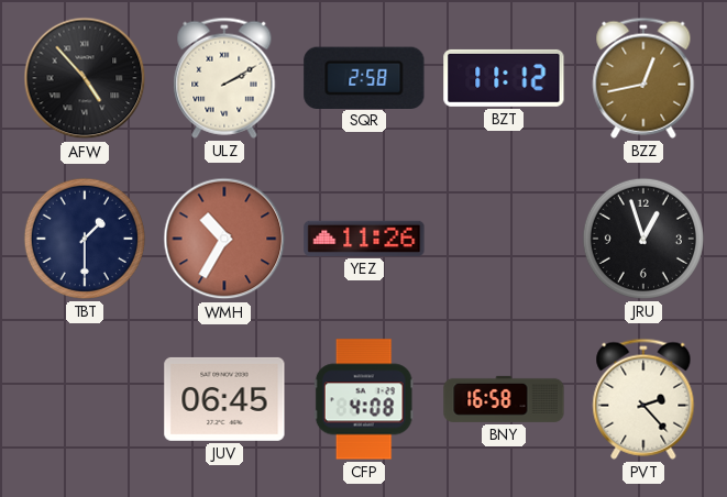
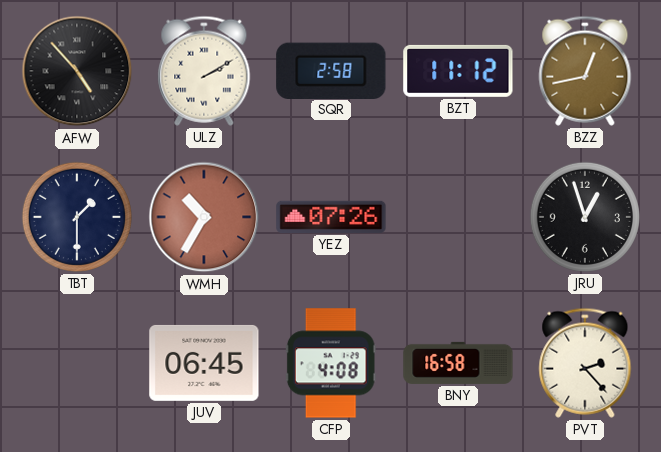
YEZ: 11:26 -> 07:26
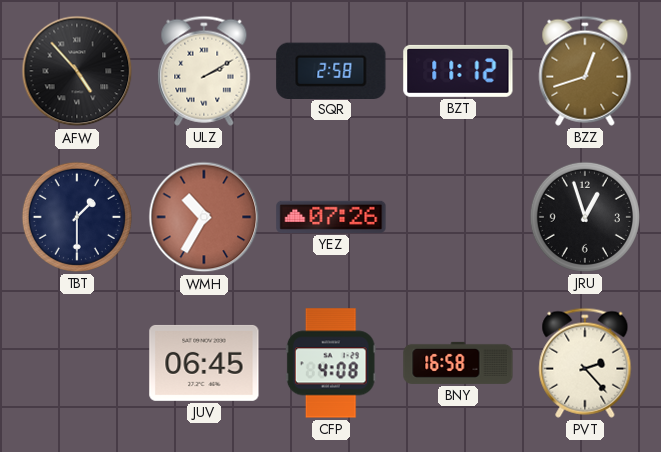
BZZ: 12:43 -> 12:42
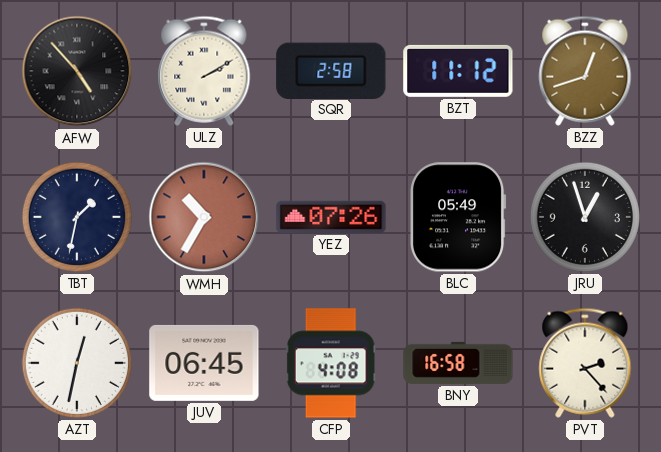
TBT: 1:30 -> 1:32
BLC: none -> 05:49
AZT: none -> 12:32
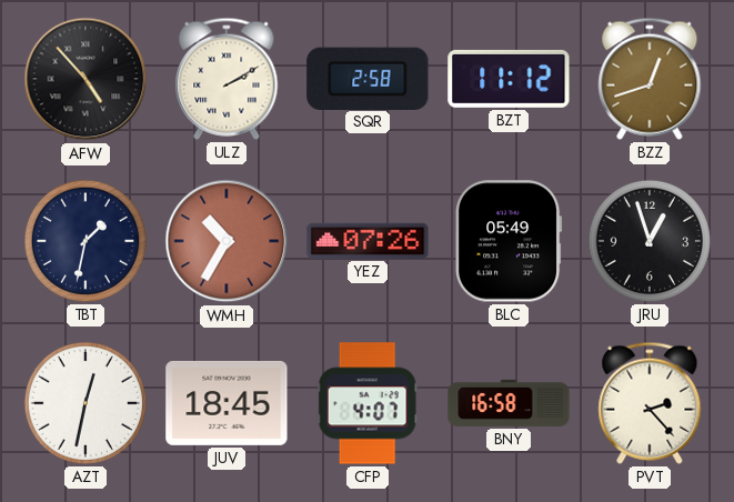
JUV: 06:45 -> 18:45
CFP: 4:08 -> 4:07
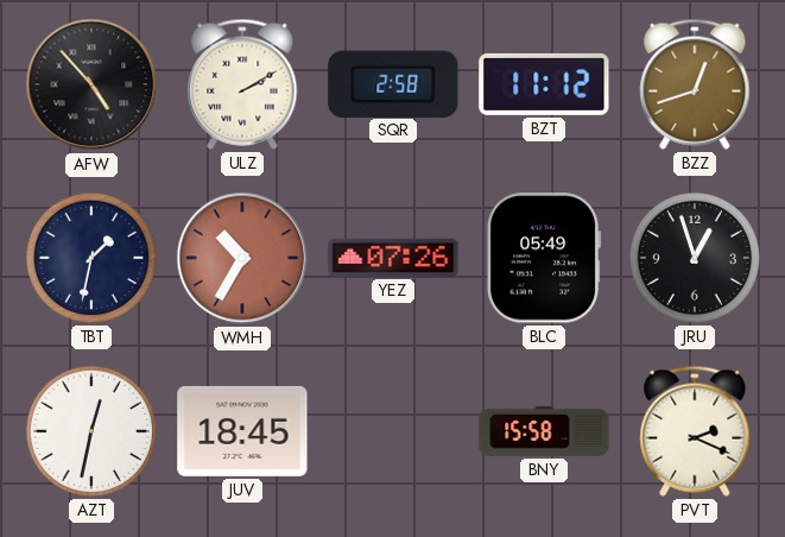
CFP: 4:07 -> none
BNY: 16:58 -> 15:58
PVT: 2:23 -> 2:19
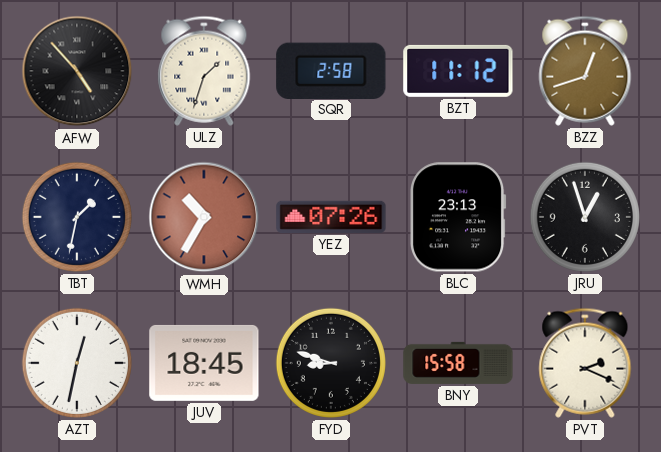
ULZ: 2:10 -> 1:33
BLC: 05:49 -> 23:13
FYD: none -> 8:48
